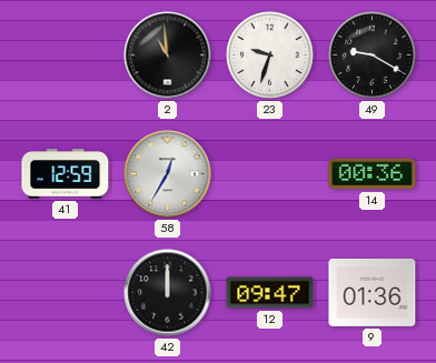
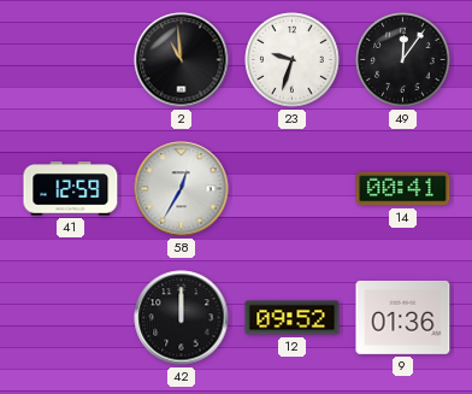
49: 9:20 -> 12:06
14: 00:36 -> 00:41
12: 09:47 -> 09:52
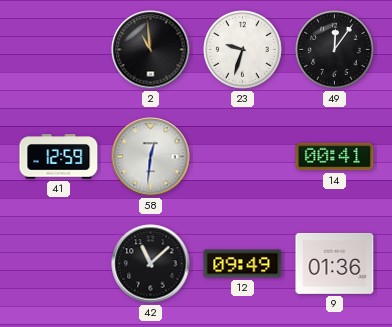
58: 12:35 -> 12:31
42: 12:00 -> 11:08
12: 09:52 -> 09:49
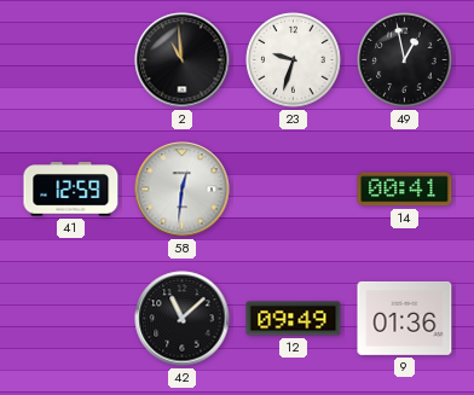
49: 12:06 -> 12:58
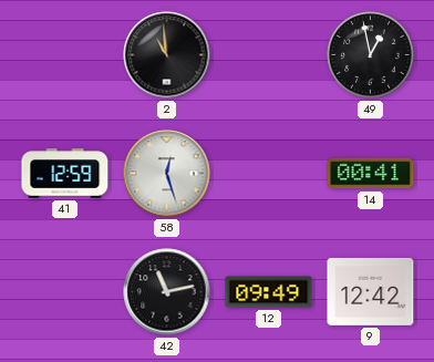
23: 9:33 -> none
58: 12:31 -> 12:27
42: 11:08 -> 11:13
9: 01:36 -> 12:42
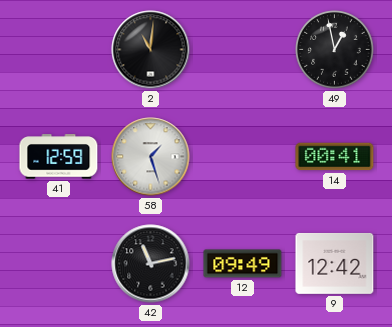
2: 10:59 -> 11:01
58: 12:27 -> 1:27
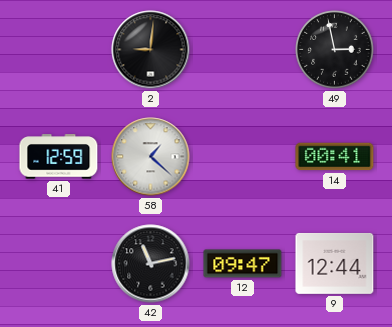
2: 11:01 -> 9:01
49: 12:58 -> 2:58
58: 1:27 -> 1:22
12: 09:49 -> 09:47
9: 12:42 -> 12:44
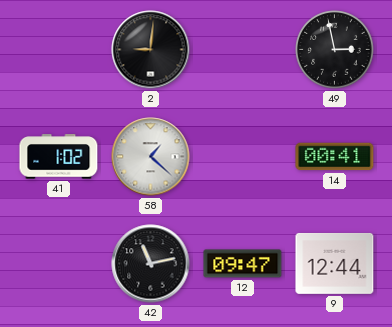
41: 12:59 -> 1:02
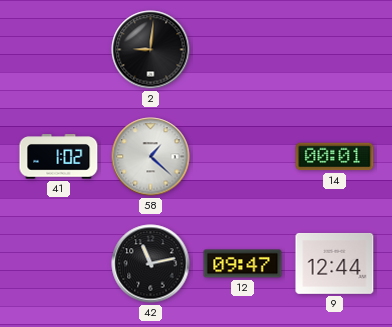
49: 2:58 -> none
14: 00:41 -> 00:01
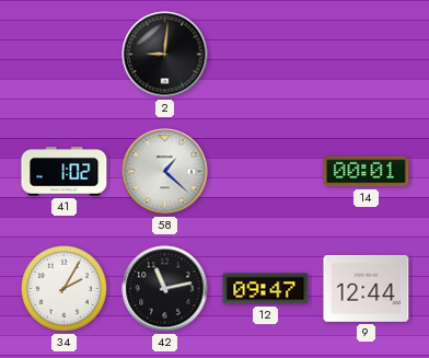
34: none -> 2:05
